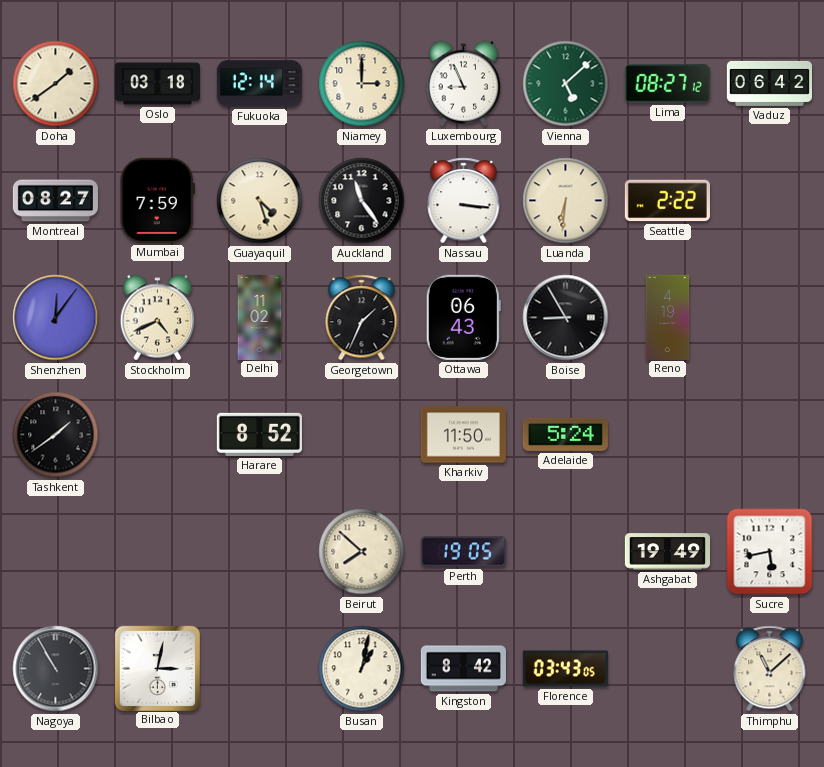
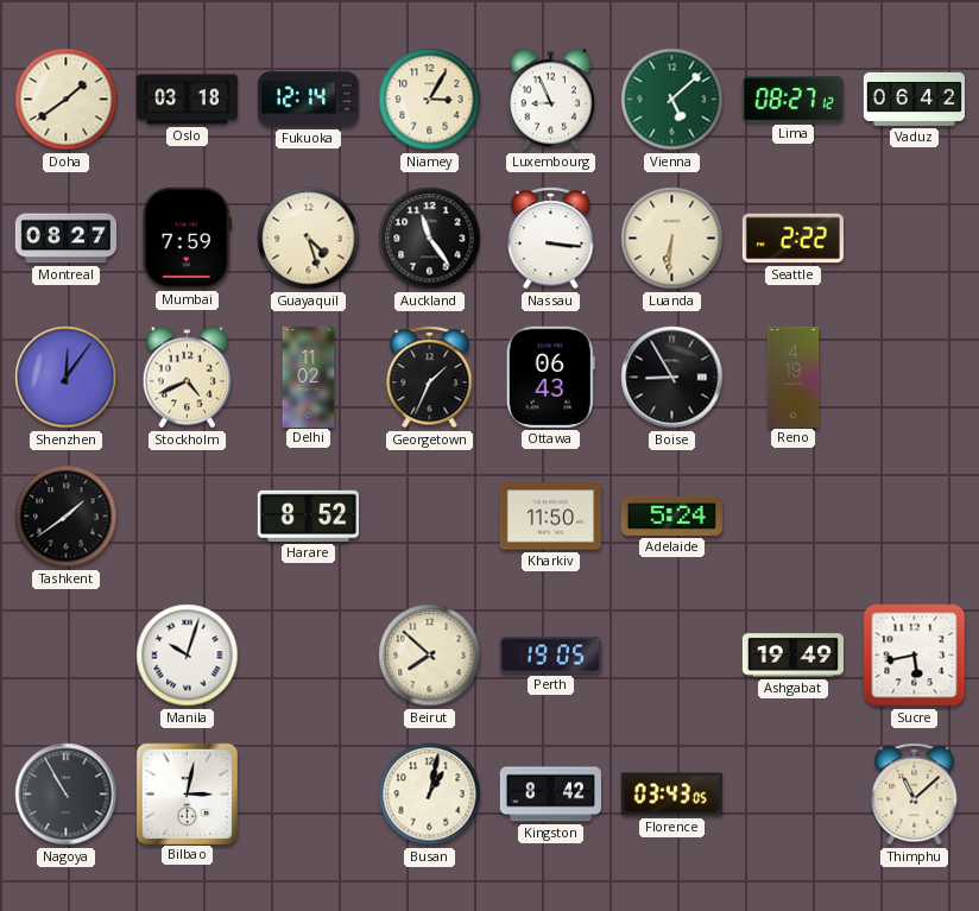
Niamey: 3:00 -> 3:05
Manila: none -> 10:03
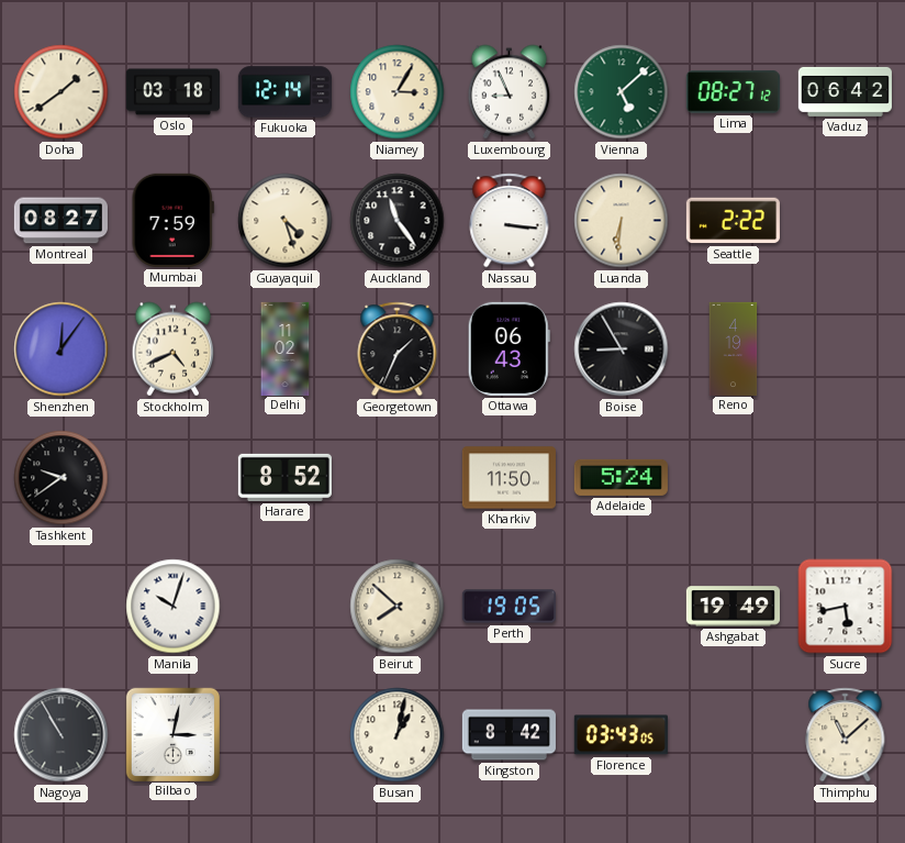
Tashkent: 1:39 -> 9:39
